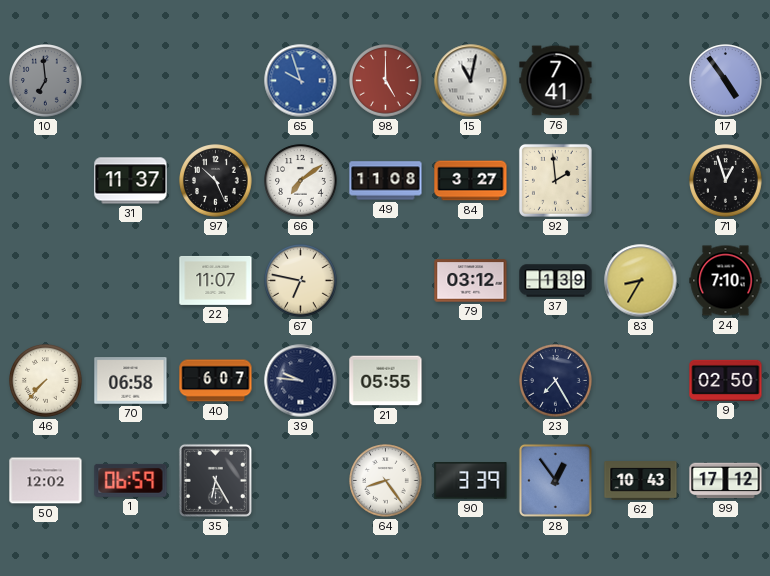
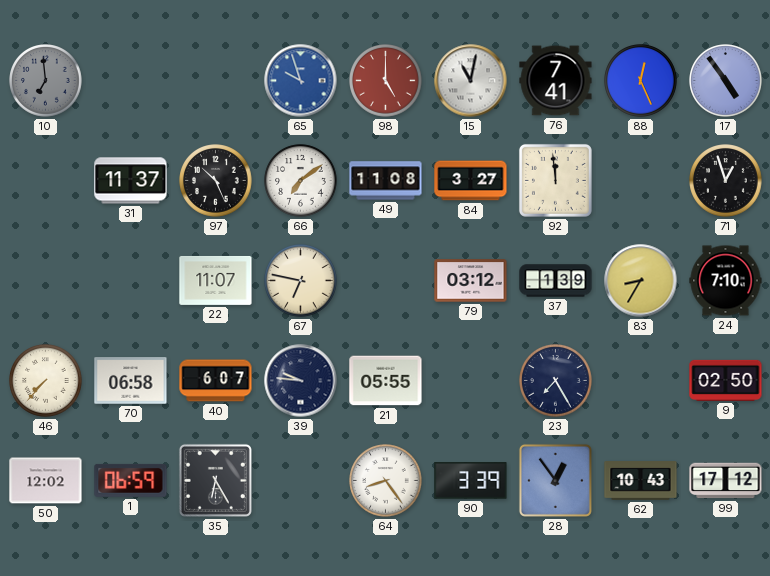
88: none -> 12:26
92: 1:59 -> 11:59
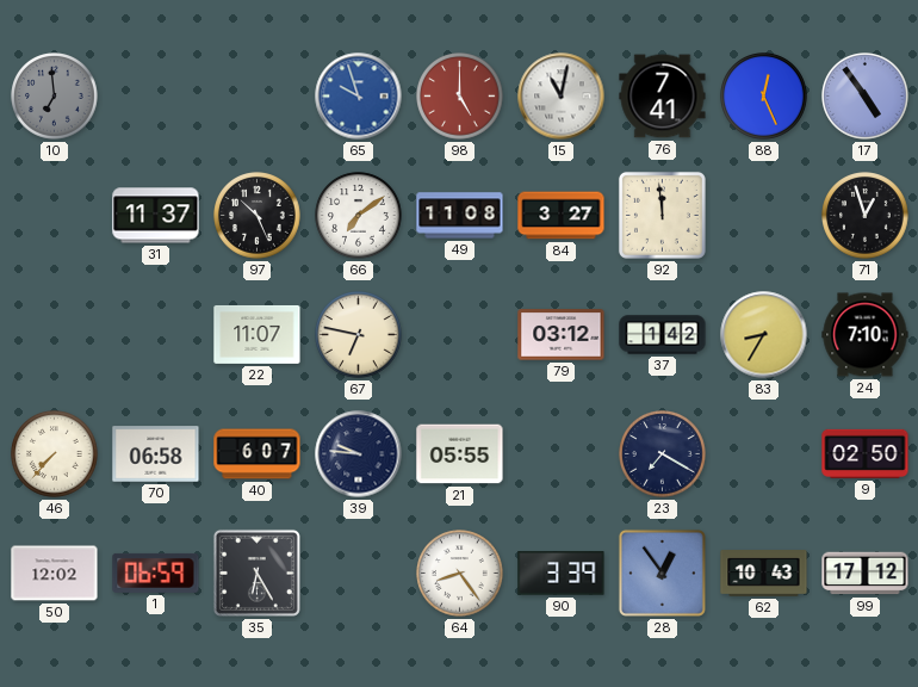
37: 1:39 -> 1:42
23: 7:25 -> 7:20
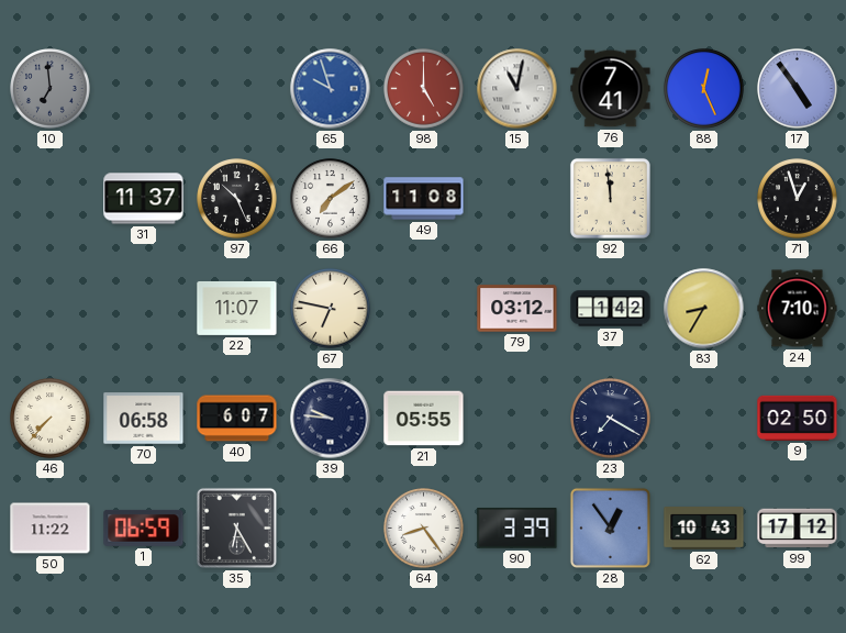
84: 3:27 -> none
50: 12:02 -> 11:22
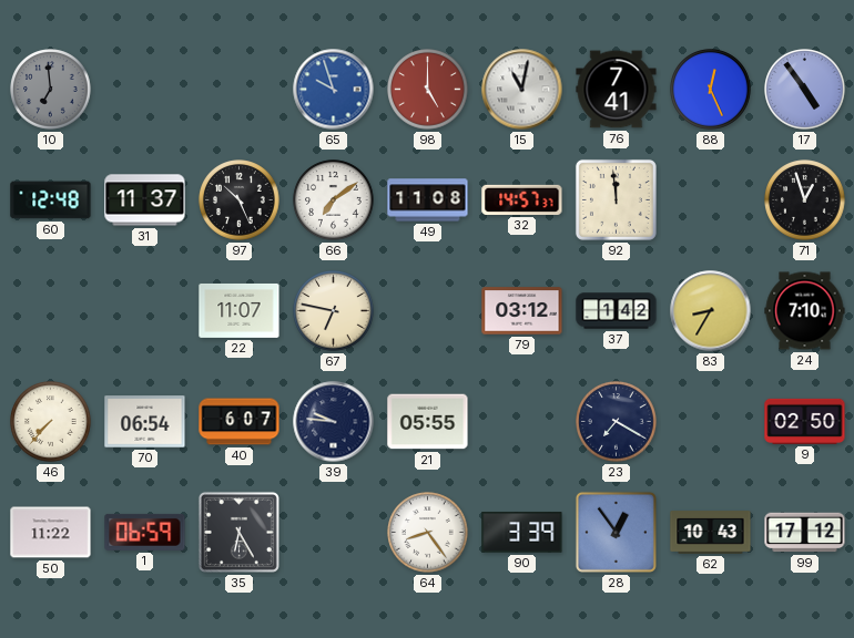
60: none -> 12:48
32: none -> 14:57
70: 06:58 -> 06:54
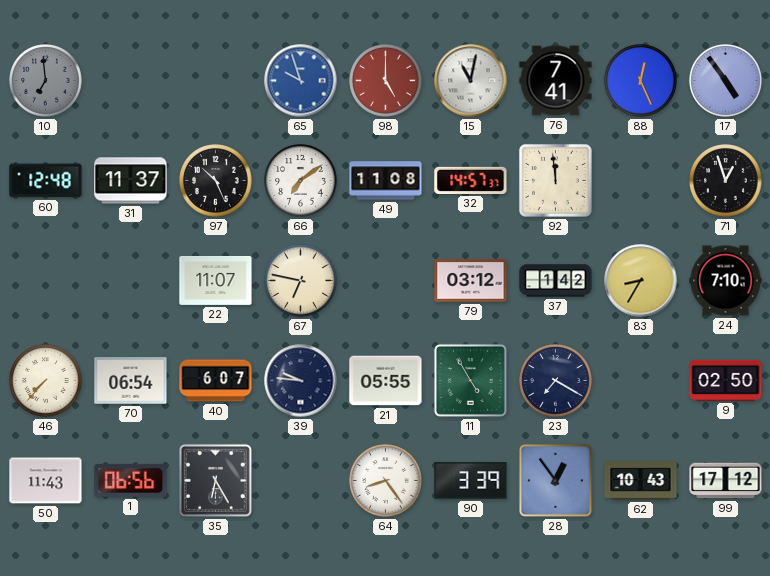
11: none -> 4:55
50: 11:22 -> 11:43
1: 06:59 -> 06:56
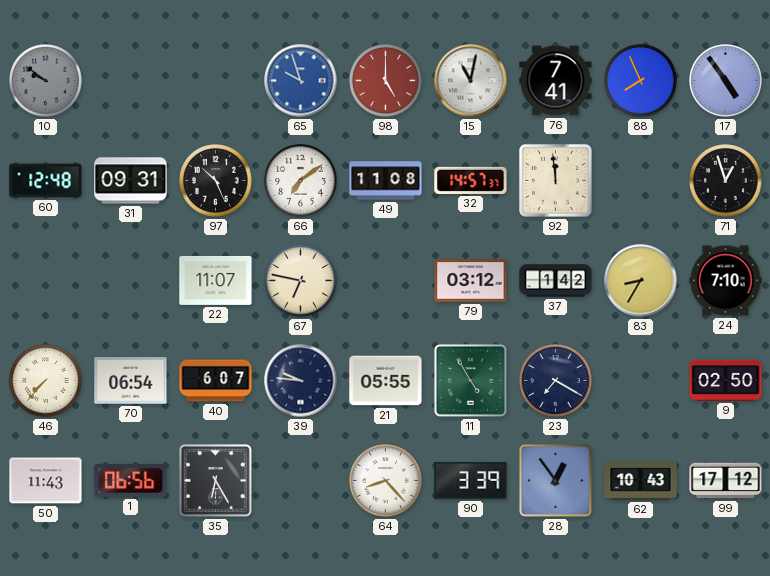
10: 6:59 -> 9:51
88: 12:26 -> 7:56
31: 11:37 -> 09:31
64: 8:24 -> 8:23
